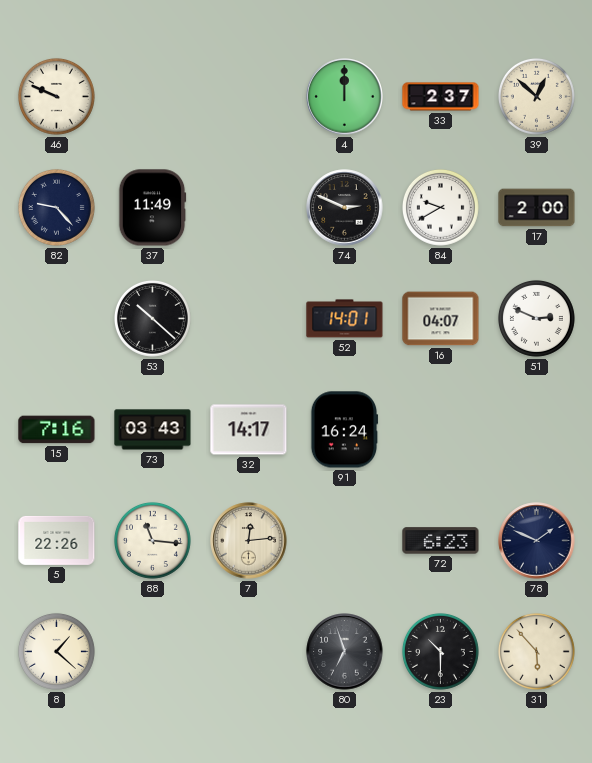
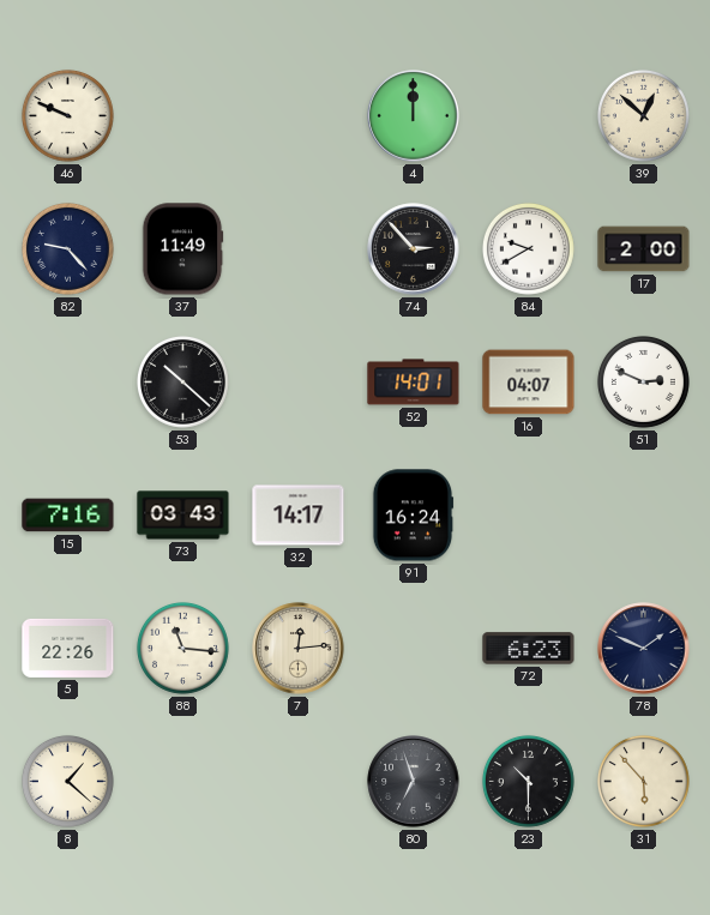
33: 2:37 -> none
74: 2:49 -> 2:53
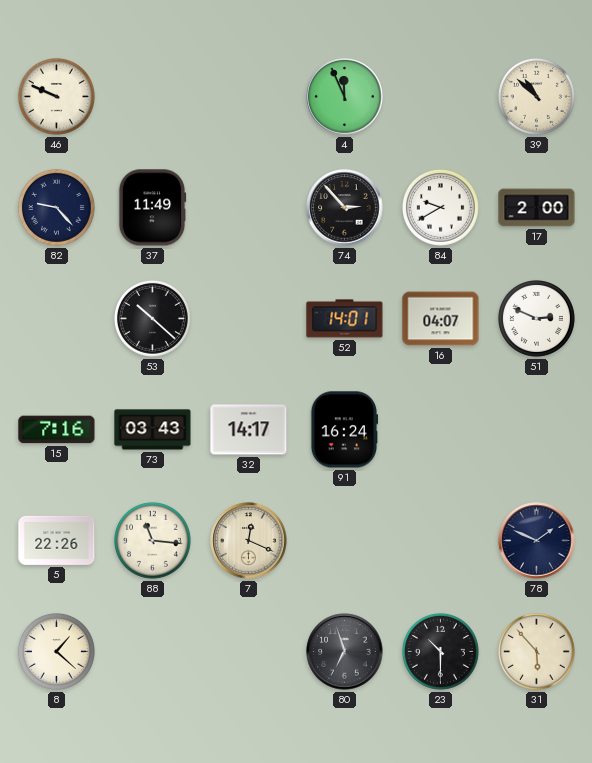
4: 12:00 -> 11:56
39: 12:52 -> 10:52
7: 12:14 -> 12:19
72: 6:23 -> none
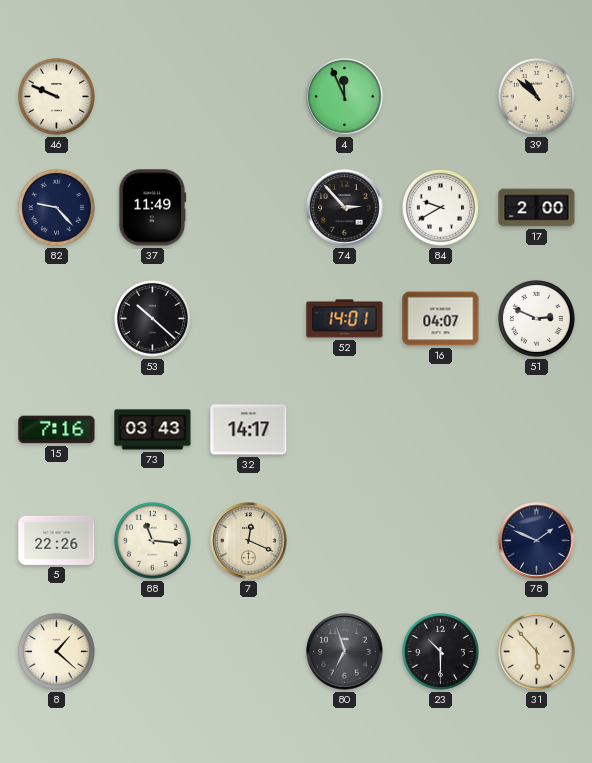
91: 16:24 -> none
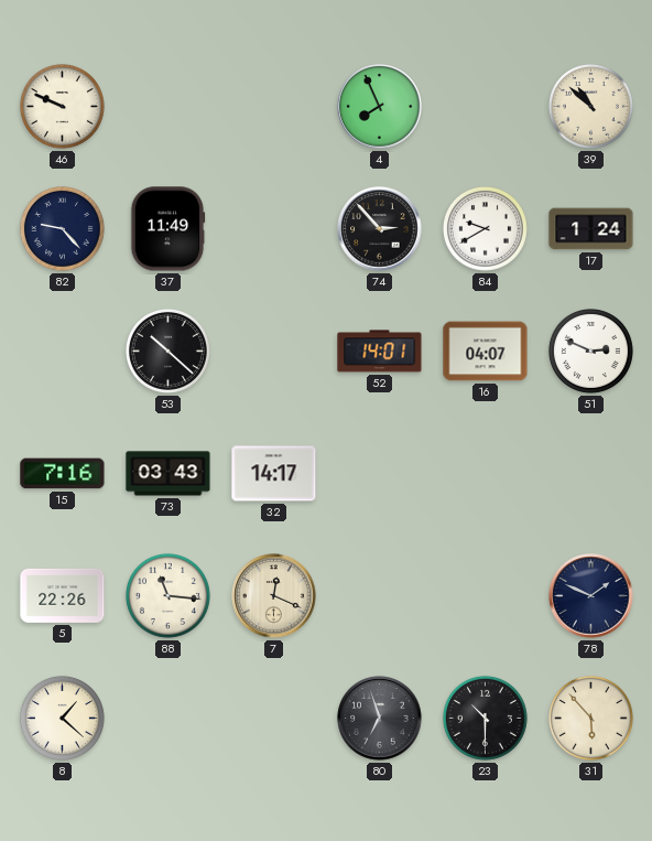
4: 11:56 -> 7:56
17: 2:00 -> 1:24
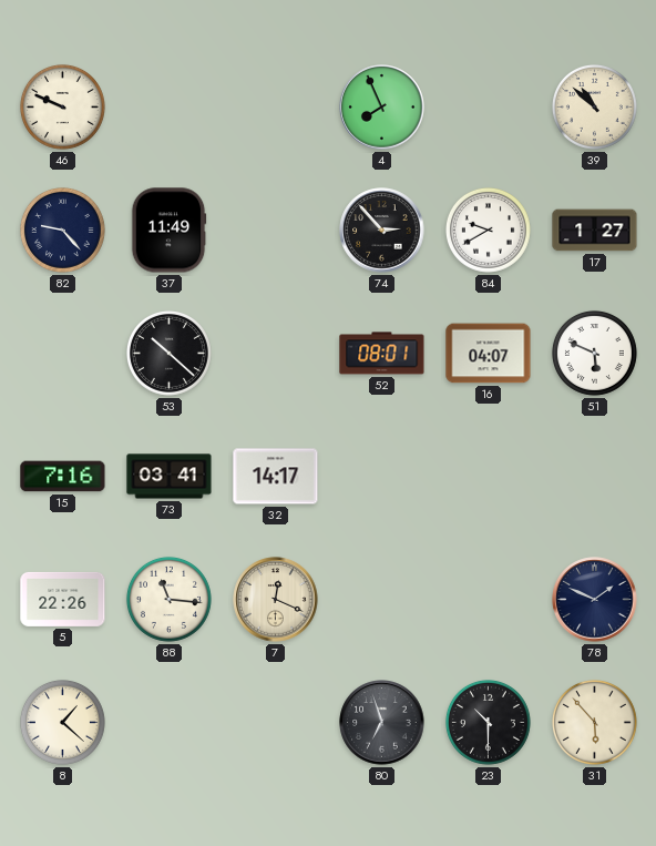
17: 1:24 -> 1:27
52: 14:01 -> 08:01
51: 2:49 -> 5:49
73: 03:43 -> 03:41
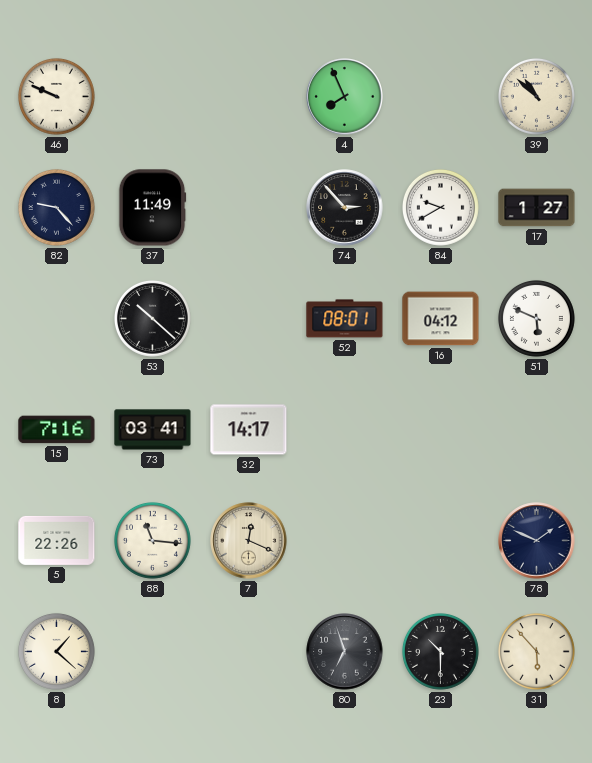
16: 04:07 -> 04:12
